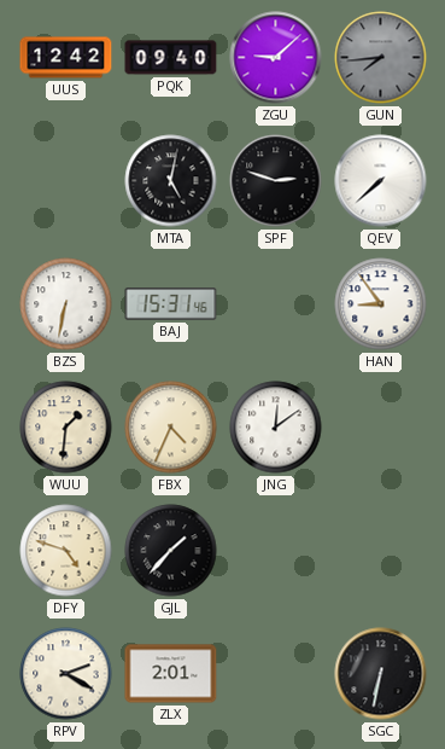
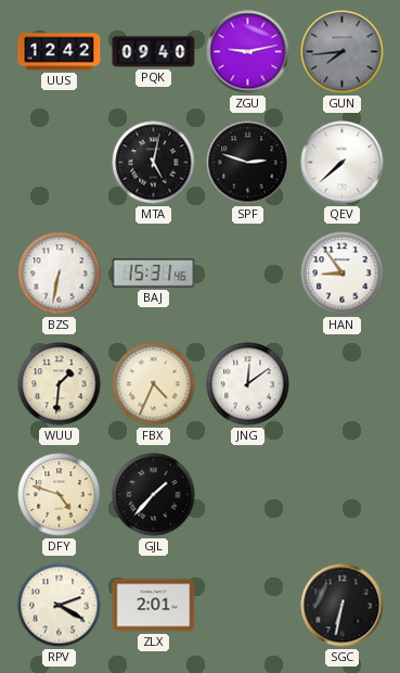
ZGU: 9:08 -> 9:13
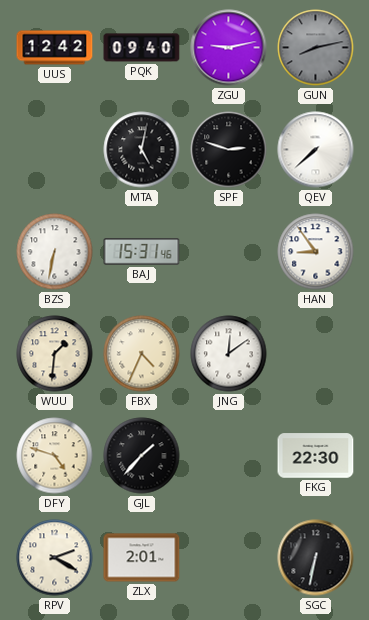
GUN: 7:44 -> 8:13
FKG: none -> 22:30
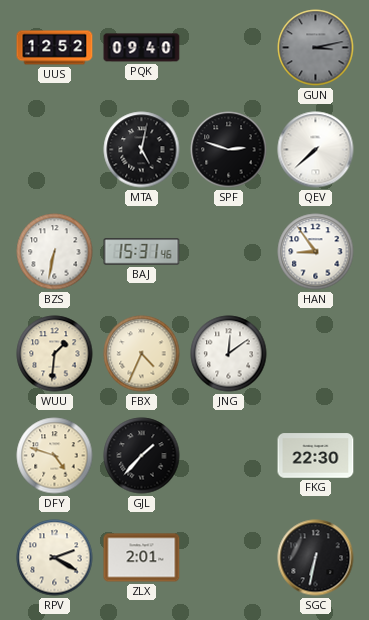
UUS: 12:42 -> 12:52
ZGU: 9:13 -> none
GUN: 8:13 -> 3:13
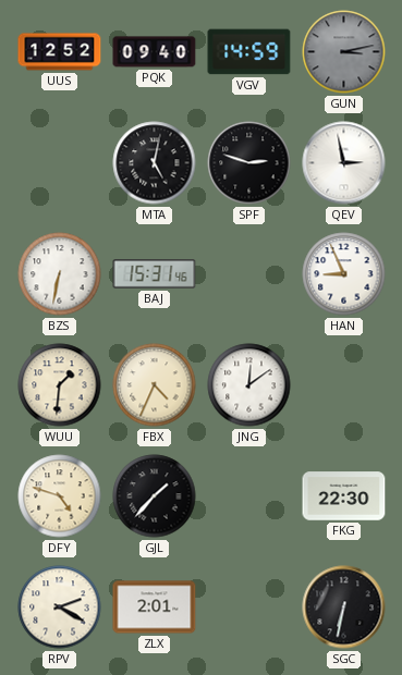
VGV: none -> 14:59
QEV: 7:38 -> 2:58
HAN: 8:54 -> 8:56
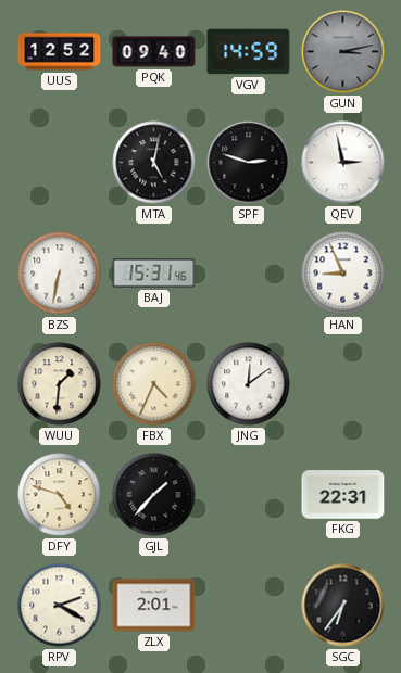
FKG: 22:30 -> 22:31
SGC: 6:32 -> 6:36
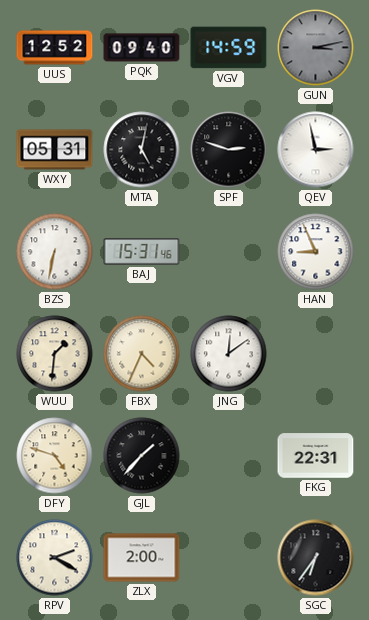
WXY: none -> 05:31
ZLX: 2:01 -> 2:00
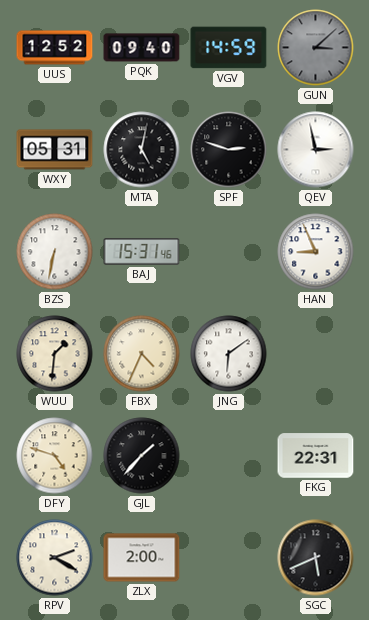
GUN: 3:13 -> 3:08
JNG: 12:09 -> 6:09
SGC: 6:36 -> 5:41
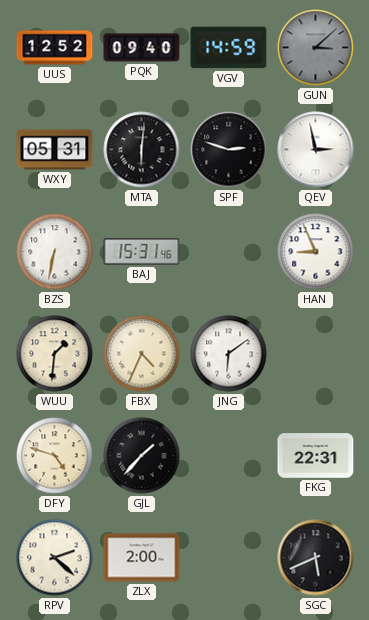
MTA: 5:02 -> 6:01
RPV: 2:20 -> 2:22
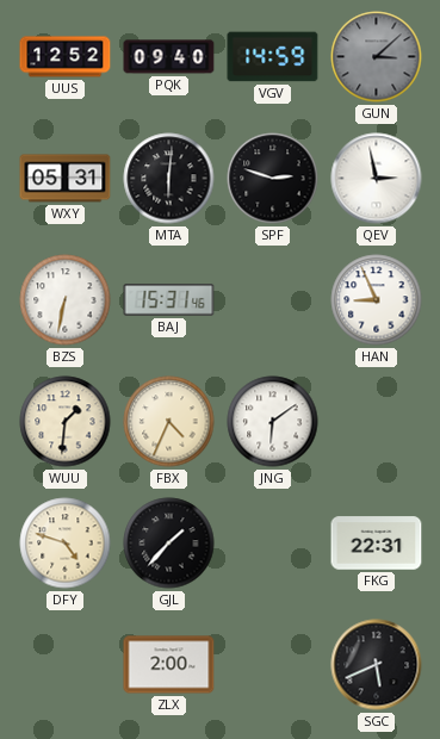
RPV: 2:22 -> none
